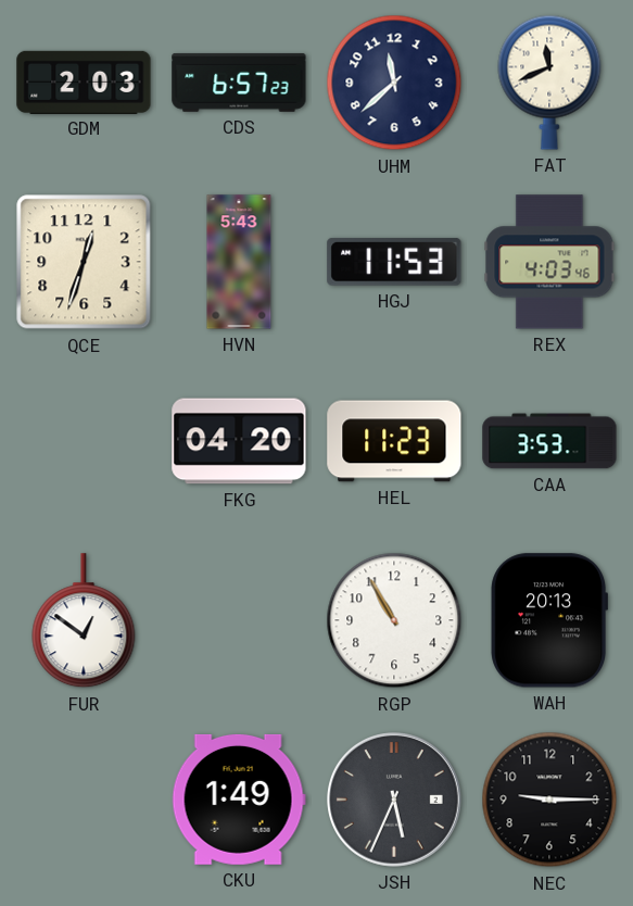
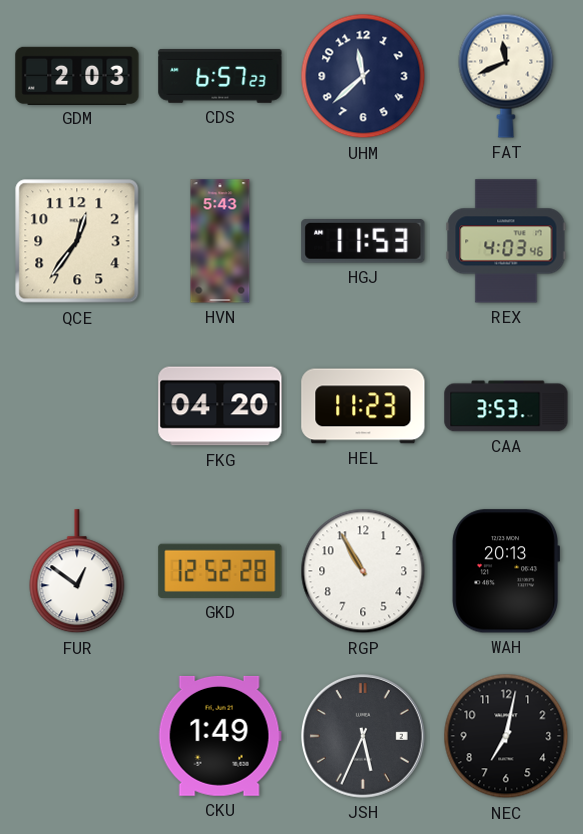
QCE: 12:33 -> 12:36
GKD: none -> 12:52
NEC: 9:15 -> 7:02
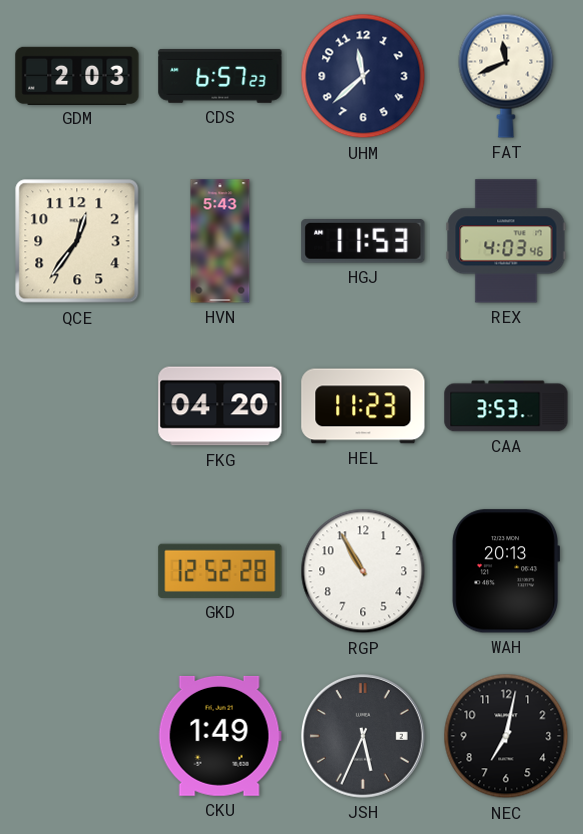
FUR: 12:51 -> none
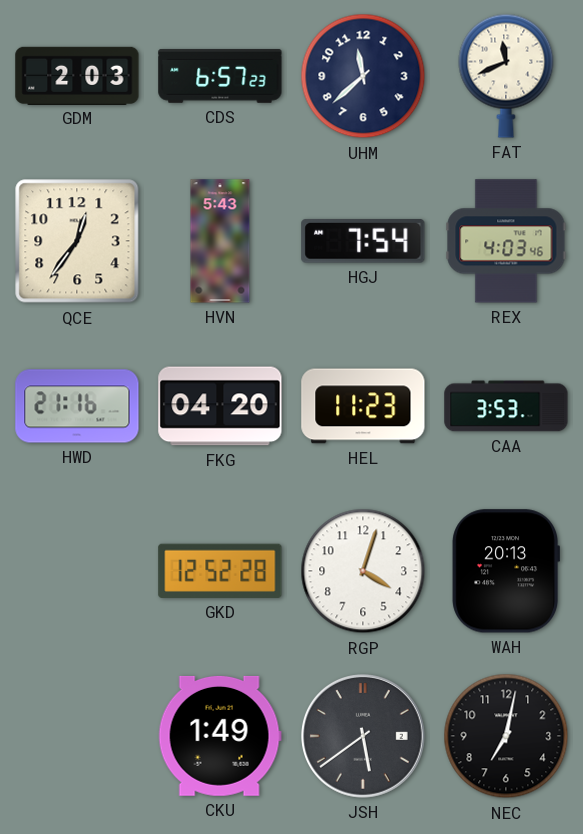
HGJ: 11:53 -> 7:54
HWD: none -> 21:16
RGP: 10:55 -> 4:03
JSH: 5:34 -> 5:39
